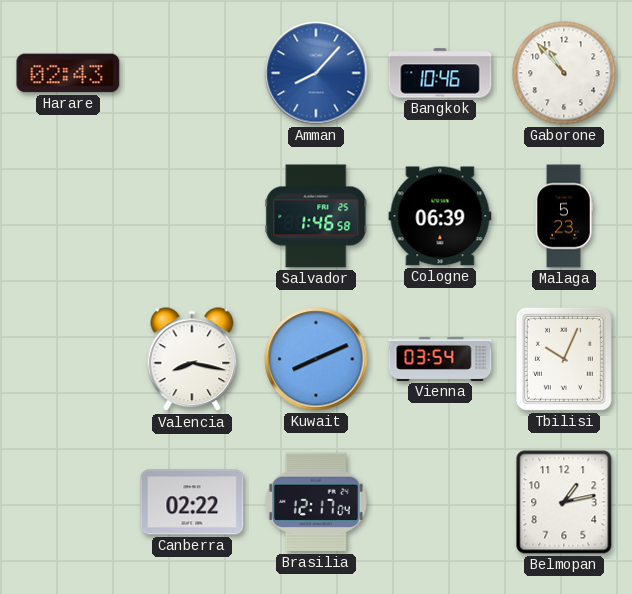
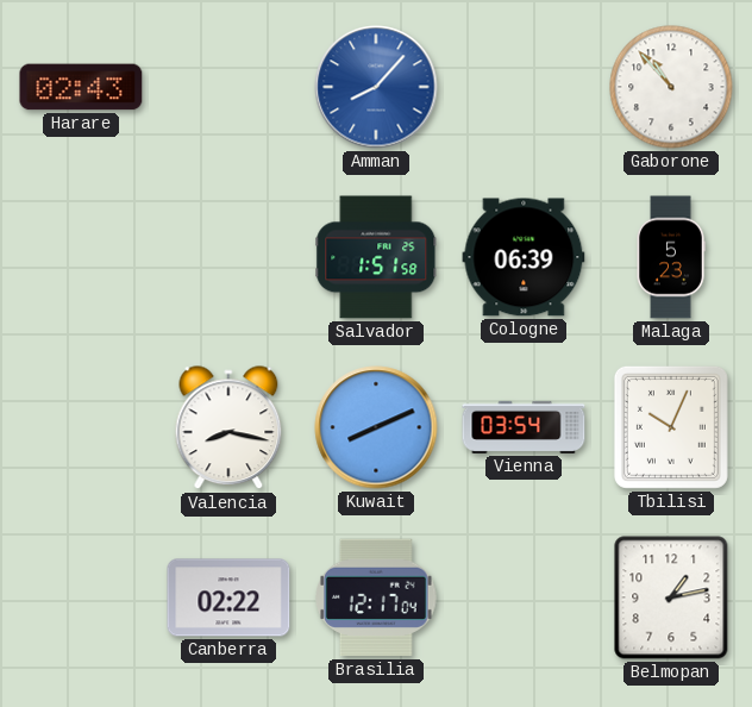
Bangkok: 10:46 -> none
Salvador: 1:46 -> 1:51
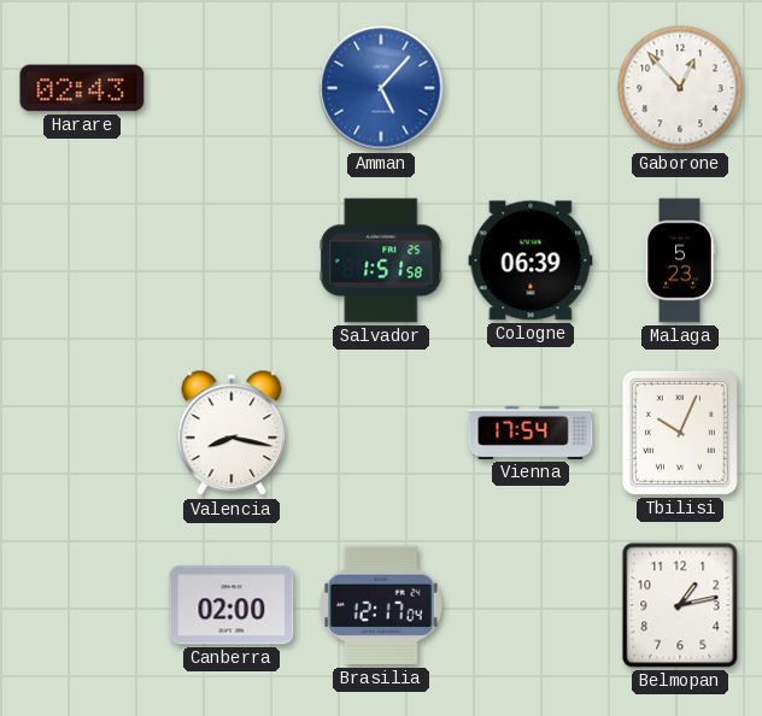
Amman: 8:07 -> 5:07
Gaborone: 10:53 -> 12:53
Kuwait: 8:11 -> none
Vienna: 03:54 -> 17:54
Canberra: 02:22 -> 02:00
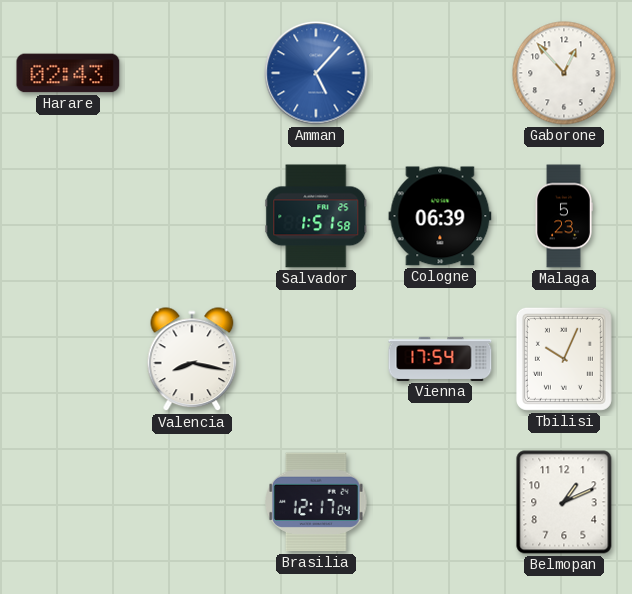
Canberra: 02:00 -> none
Belmopan: 1:13 -> 1:11
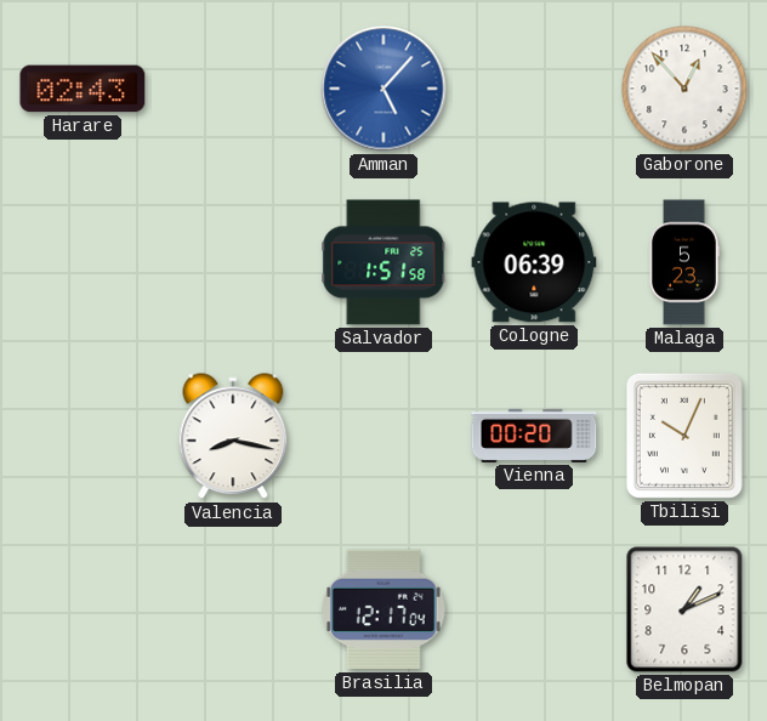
Vienna: 17:54 -> 00:20
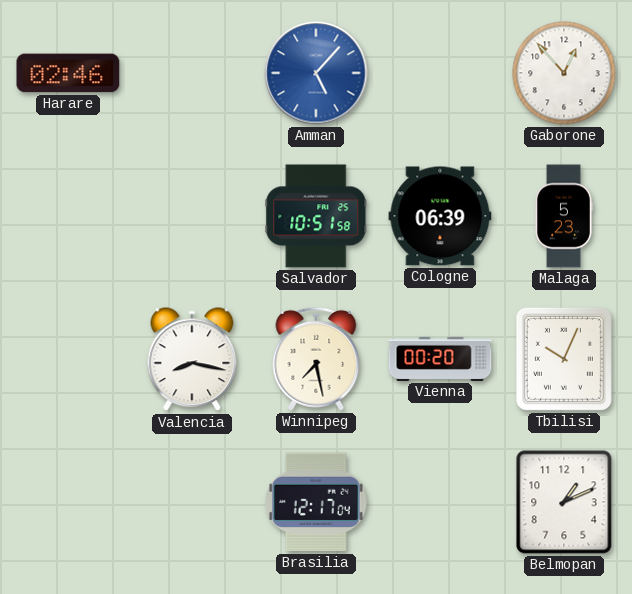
Harare: 02:43 -> 02:46
Salvador: 1:51 -> 10:51
Winnipeg: none -> 7:28
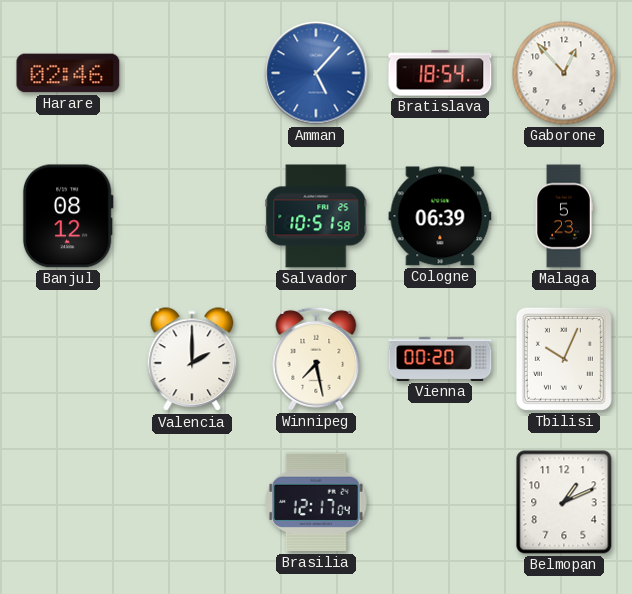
Bratislava: none -> 18:54
Banjul: none -> 08:12
Valencia: 8:17 -> 2:00
